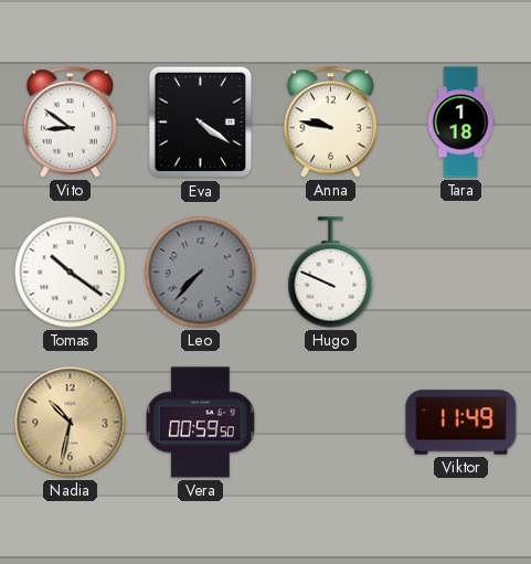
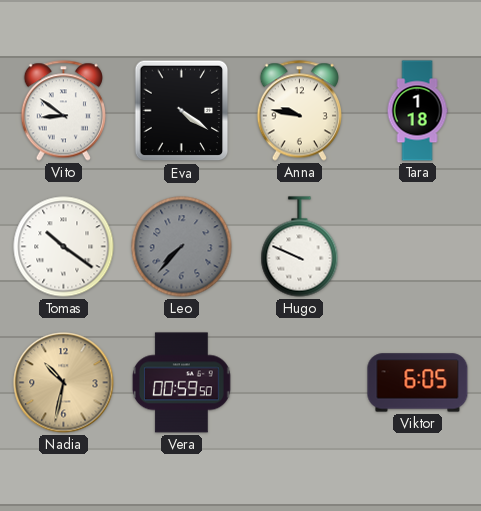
Viktor: 11:49 -> 6:05
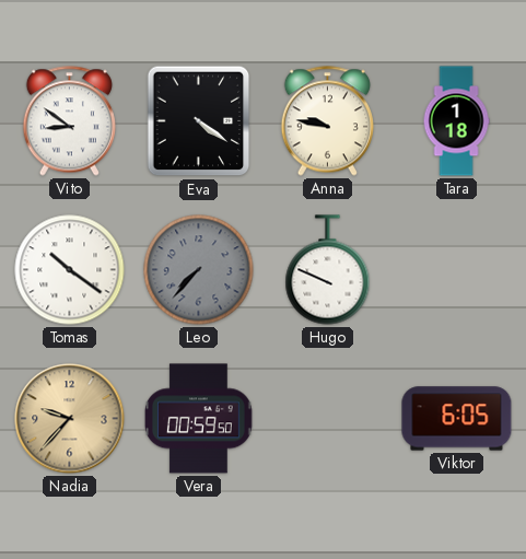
Nadia: 10:32 -> 9:37
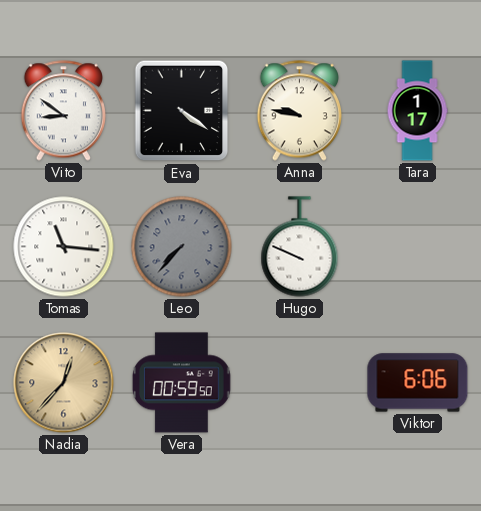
Tara: 1:18 -> 1:17
Tomas: 10:21 -> 11:16
Nadia: 9:37 -> 12:37
Viktor: 6:05 -> 6:06
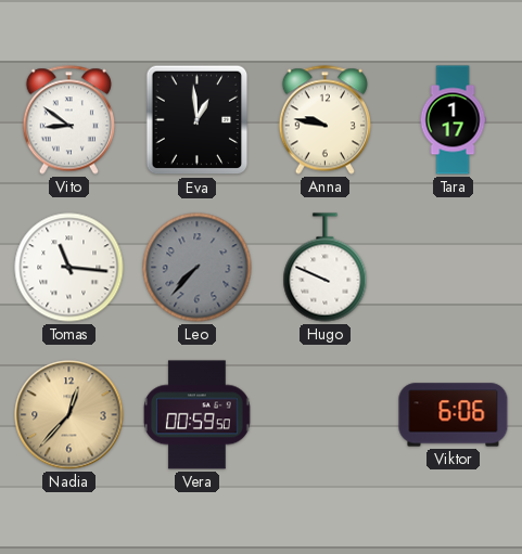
Eva: 4:21 -> 12:59
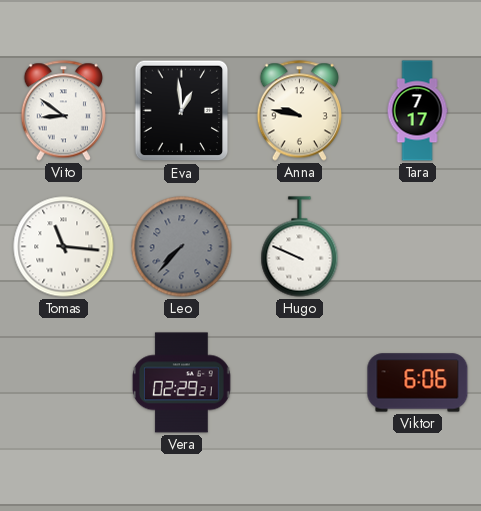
Tara: 1:17 -> 7:17
Nadia: 12:37 -> none
Vera: 00:59 -> 02:29
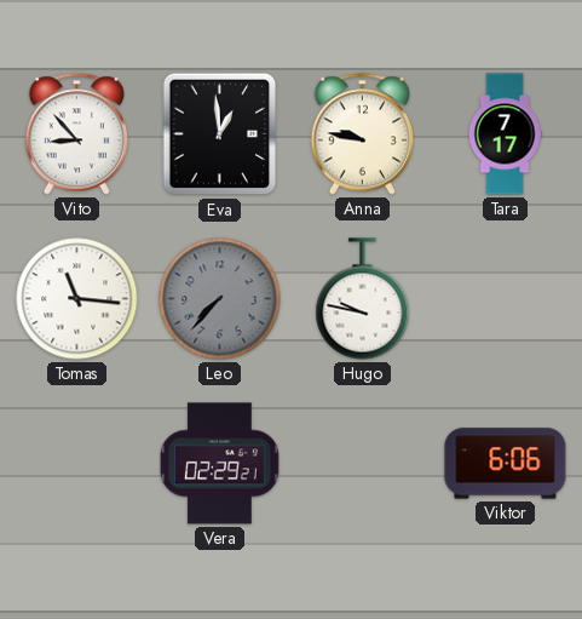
Vito: 8:51 -> 8:53
Hugo: 9:49 -> 9:47
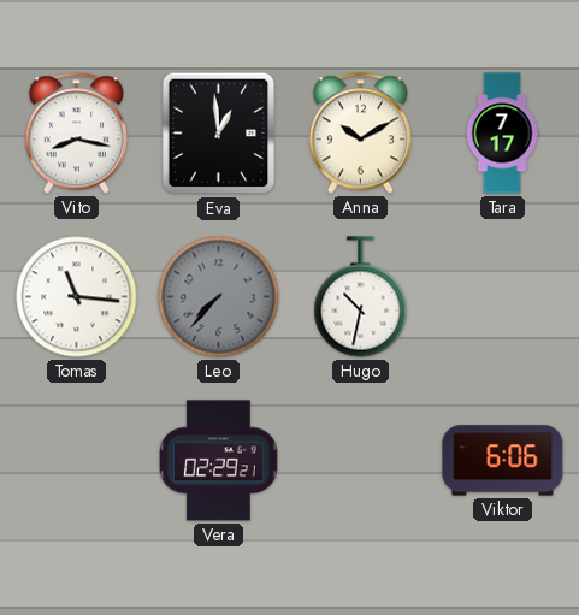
Vito: 8:53 -> 8:17
Anna: 9:47 -> 10:10
Hugo: 9:47 -> 10:32
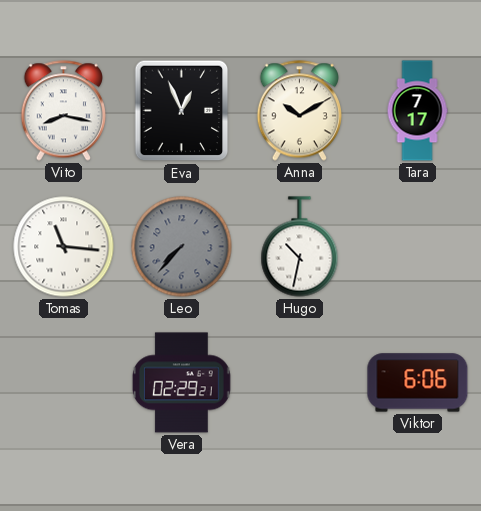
Eva: 12:59 -> 12:56
